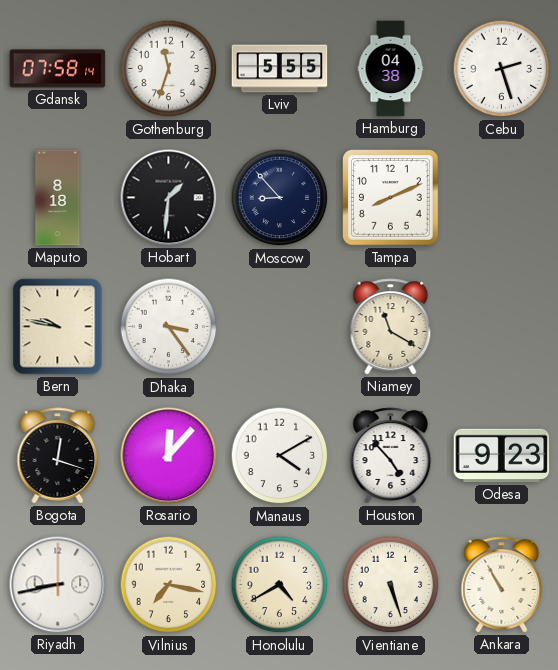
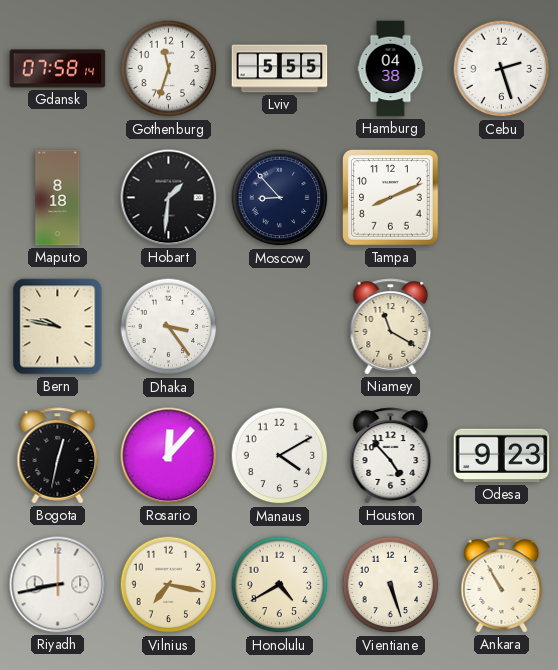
Bogota: 12:18 -> 12:32
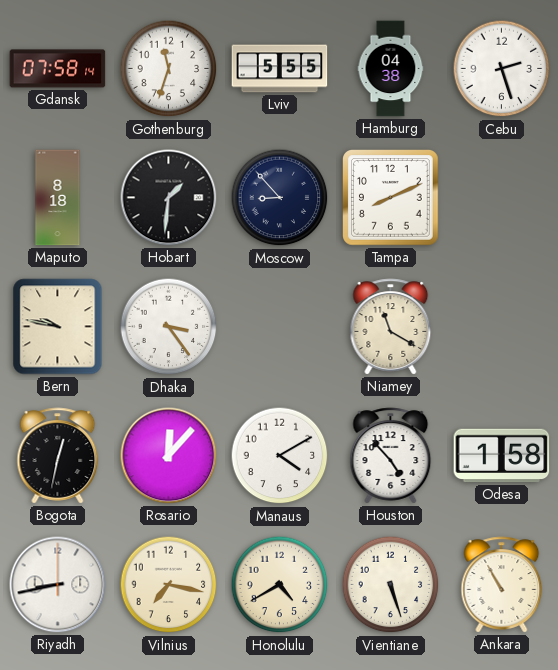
Odesa: 9:23 -> 1:58
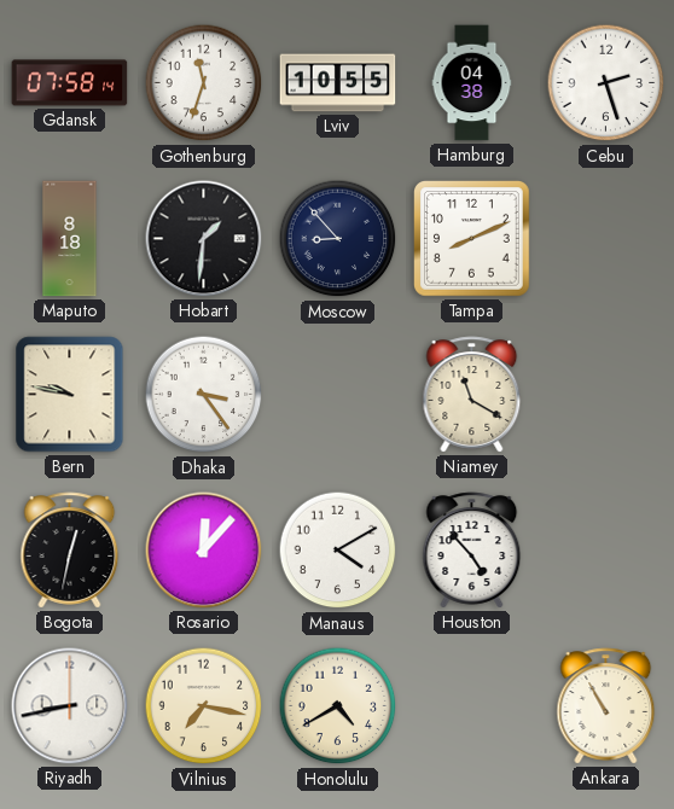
Lviv: 5:55 -> 10:55
Odesa: 1:58 -> none
Vientiane: 5:27 -> none
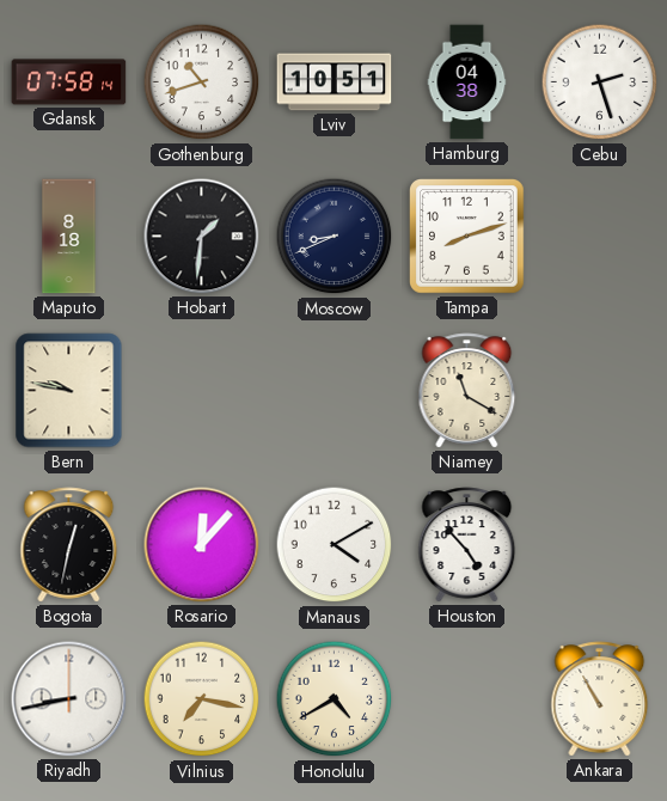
Gothenburg: 11:33 -> 10:42
Lviv: 10:55 -> 10:51
Moscow: 8:53 -> 8:41
Tampa: 8:11 -> 8:12
Dhaka: 3:24 -> none
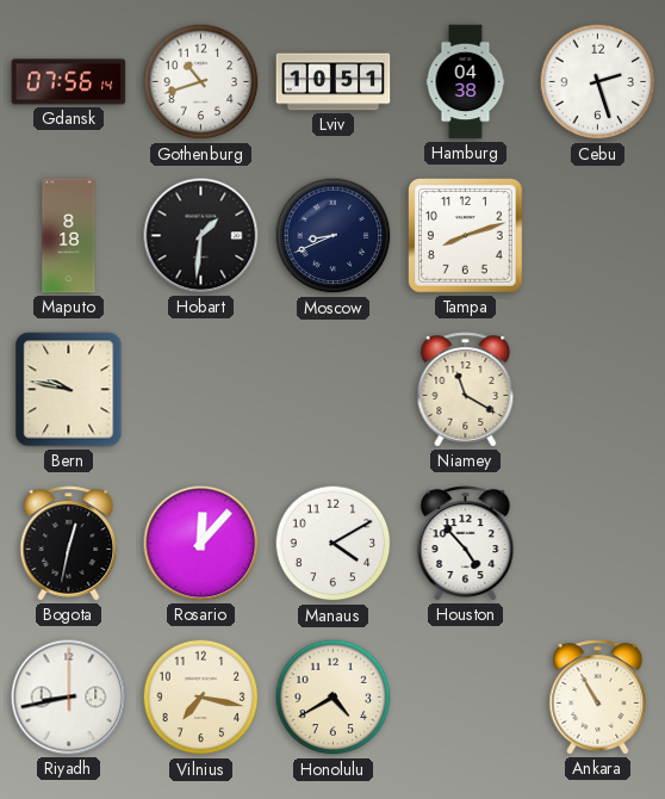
Gdansk: 07:58 -> 07:56
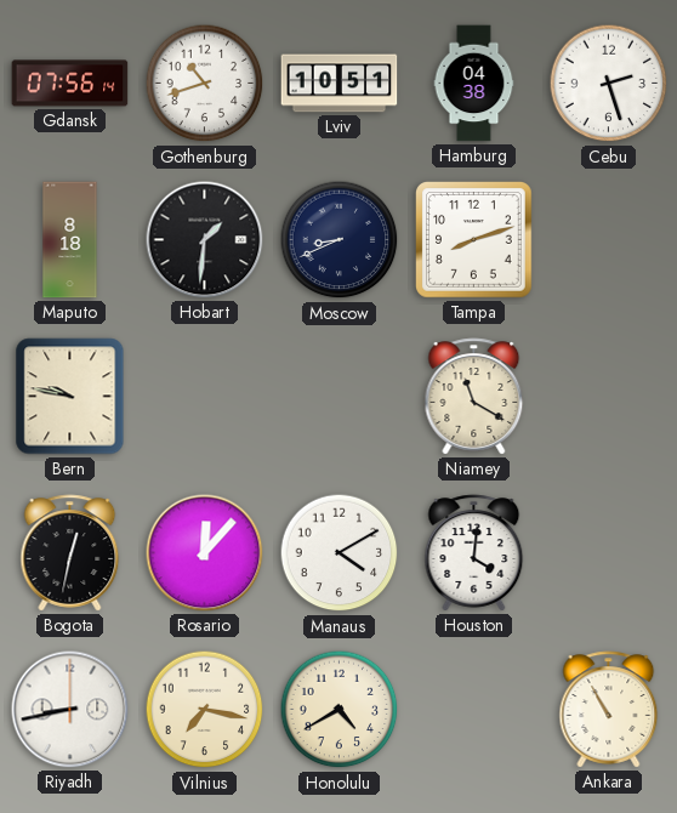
Houston: 4:53 -> 4:01
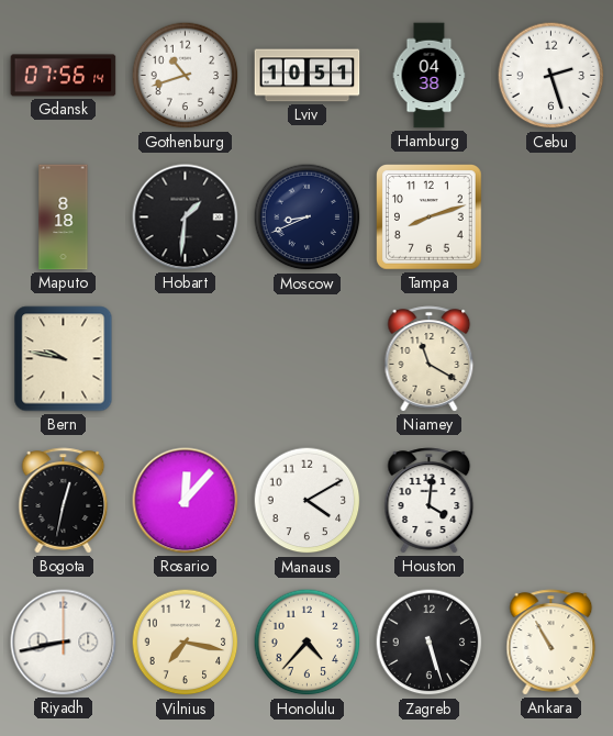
Honolulu: 4:40 -> 4:37
Zagreb: none -> 5:27
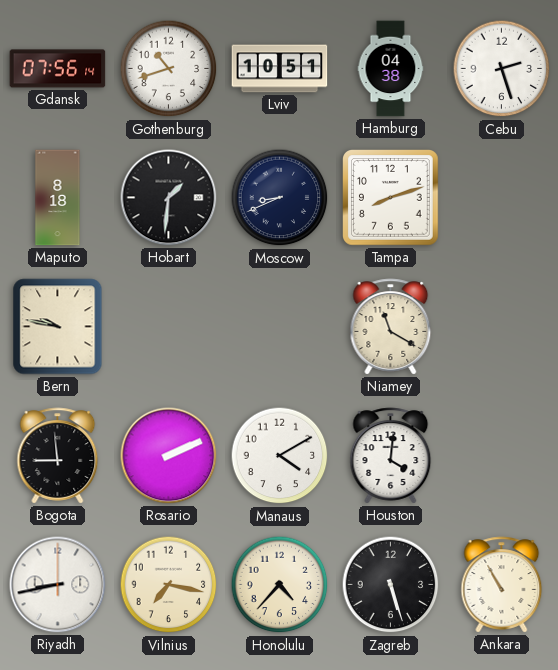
Bogota: 12:32 -> 8:59
Rosario: 12:07 -> 2:11
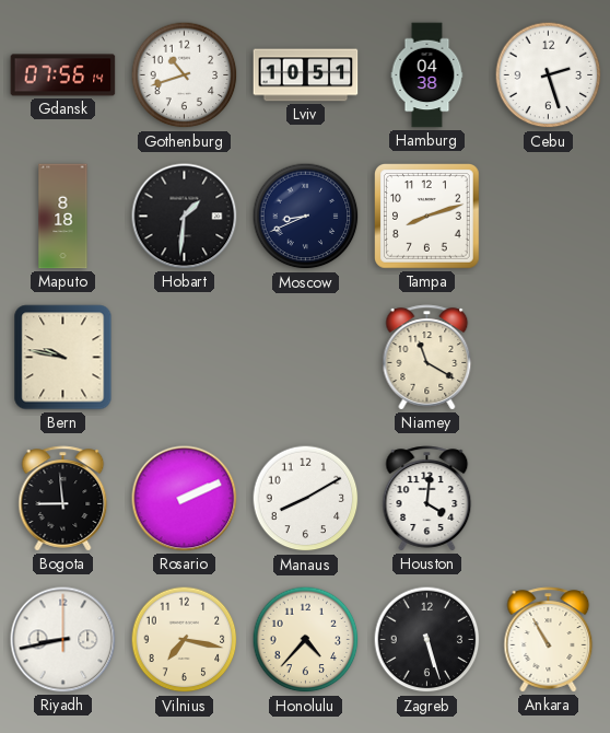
Manaus: 4:10 -> 8:10
